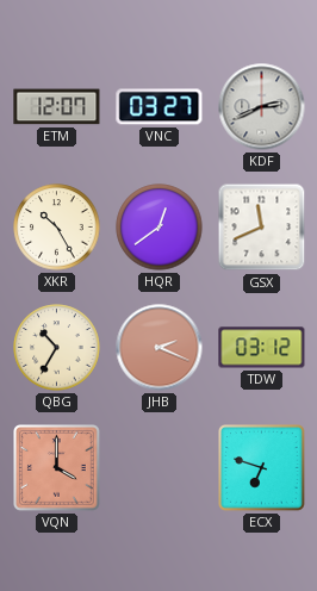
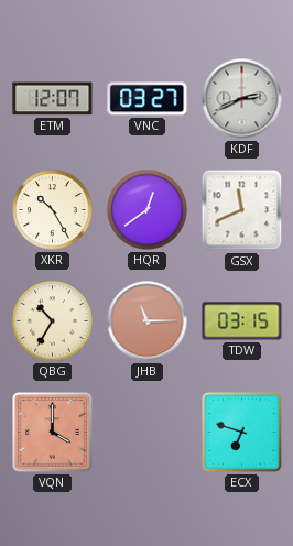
JHB: 2:19 -> 11:15
TDW: 03:12 -> 03:15
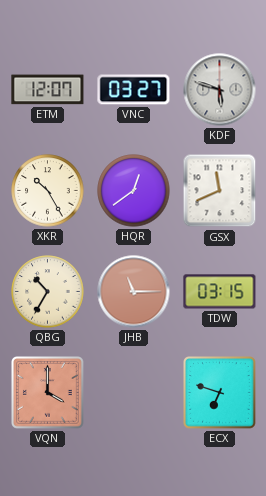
KDF: 2:41 -> 5:48
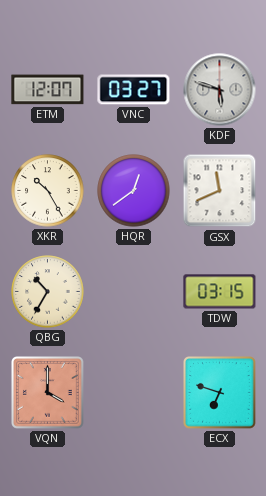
JHB: 11:15 -> none
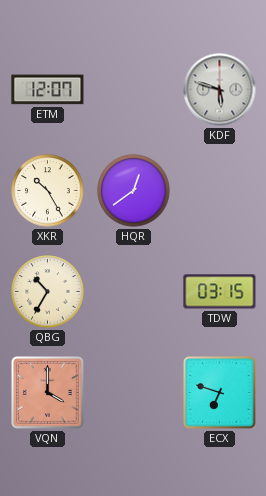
VNC: 03:27 -> none
GSX: 11:41 -> none
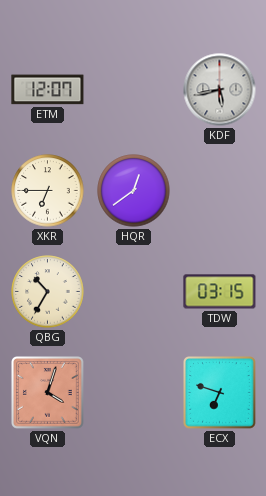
KDF: 5:48 -> 5:43
XKR: 10:25 -> 6:45
VQN: 4:00 -> 4:03
